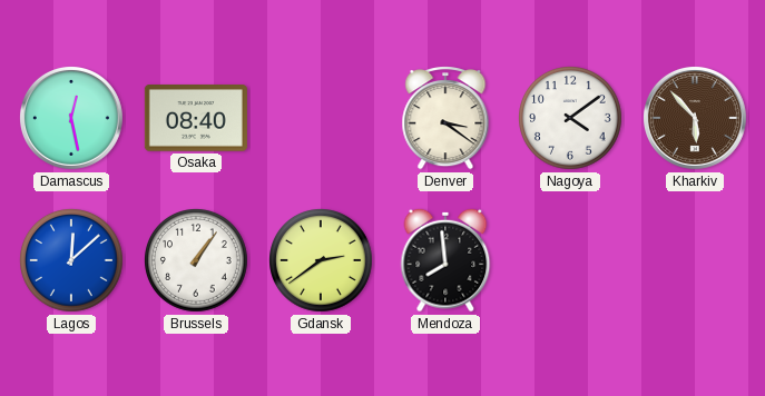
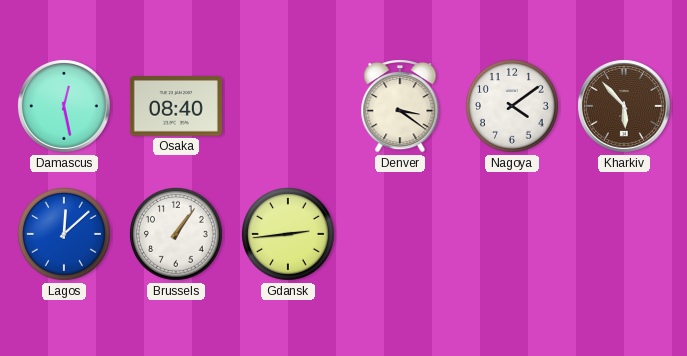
Gdansk: 2:39 -> 2:44
Mendoza: 7:59 -> none
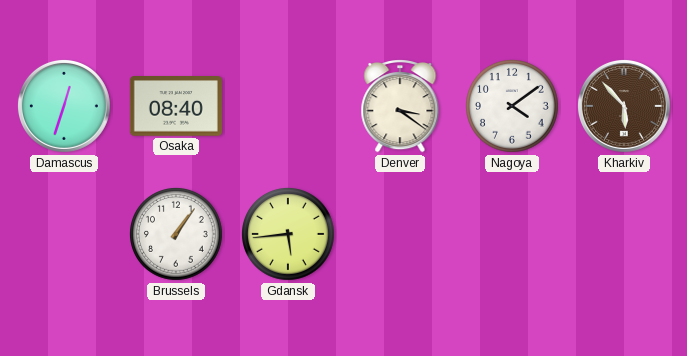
Damascus: 12:28 -> 12:33
Lagos: 12:08 -> none
Gdansk: 2:44 -> 5:44
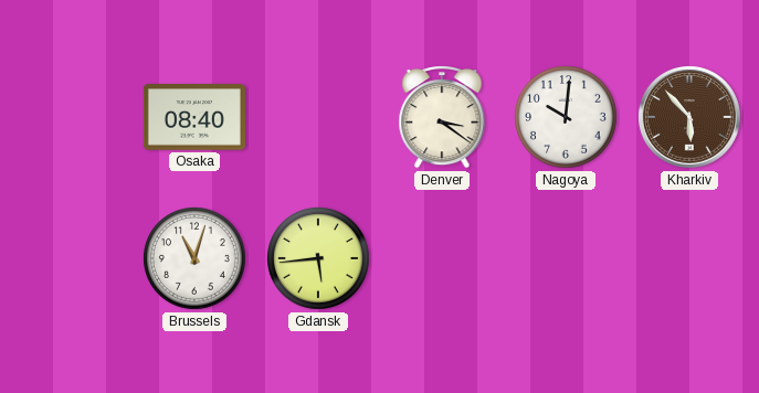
Damascus: 12:33 -> none
Nagoya: 4:09 -> 10:01
Brussels: 1:06 -> 11:03
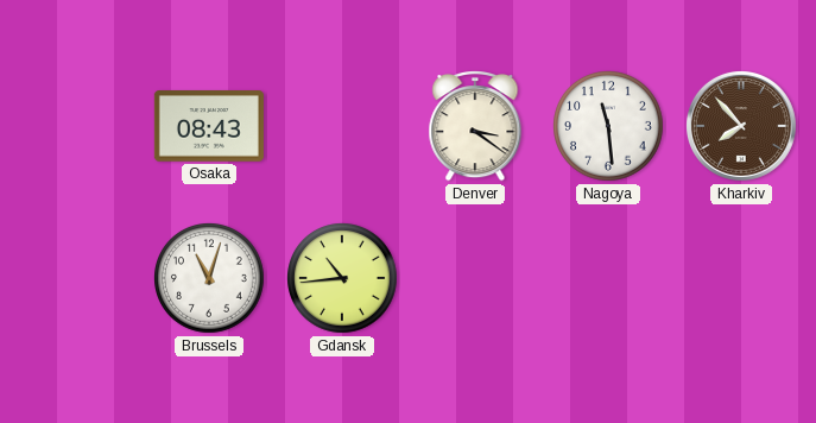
Osaka: 08:40 -> 08:43
Nagoya: 10:01 -> 11:29
Kharkiv: 5:53 -> 7:53
Gdansk: 5:44 -> 10:44
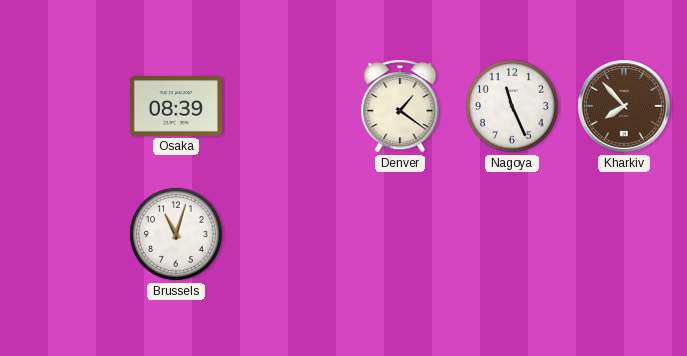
Osaka: 08:43 -> 08:39
Denver: 3:21 -> 1:21
Nagoya: 11:29 -> 11:26
Gdansk: 10:44 -> none
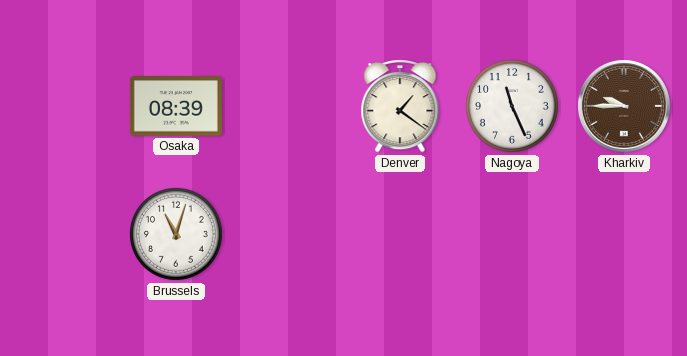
Kharkiv: 7:53 -> 9:45
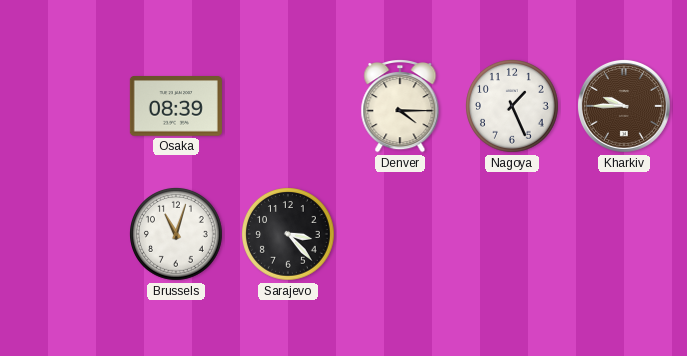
Denver: 1:21 -> 4:15
Nagoya: 11:26 -> 1:26
Sarajevo: none -> 3:23
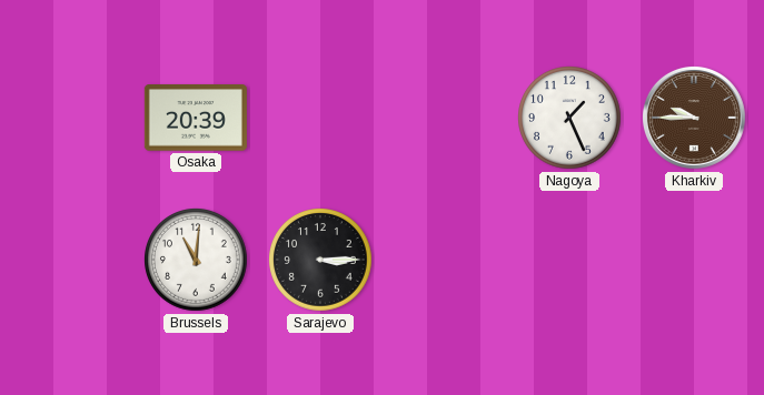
Osaka: 08:39 -> 20:39
Denver: 4:15 -> none
Brussels: 11:03 -> 11:01
Sarajevo: 3:23 -> 3:15
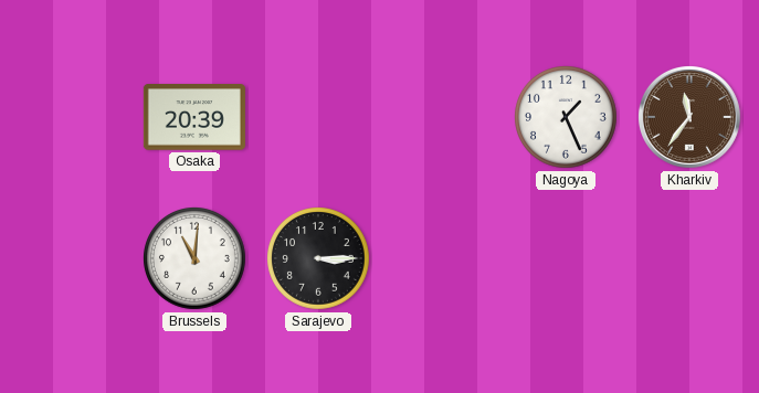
Kharkiv: 9:45 -> 11:36
